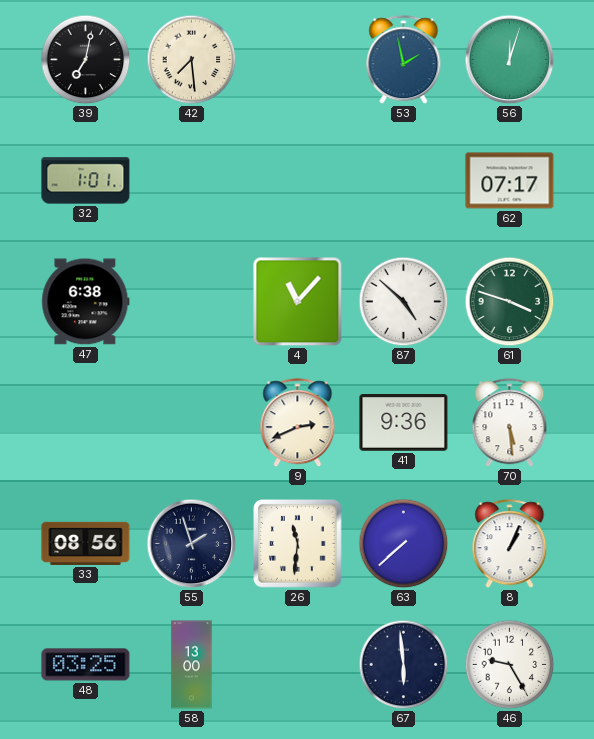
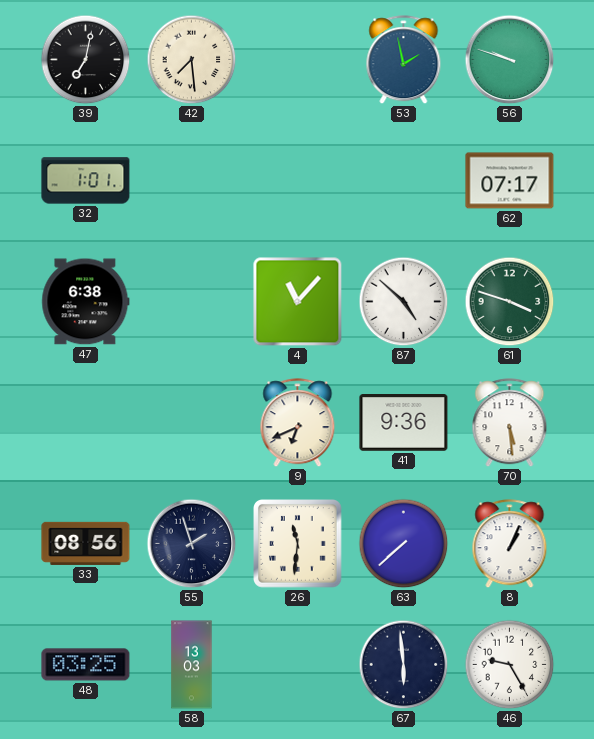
56: 12:03 -> 9:48
9: 2:41 -> 6:41
58: 13:00 -> 13:03
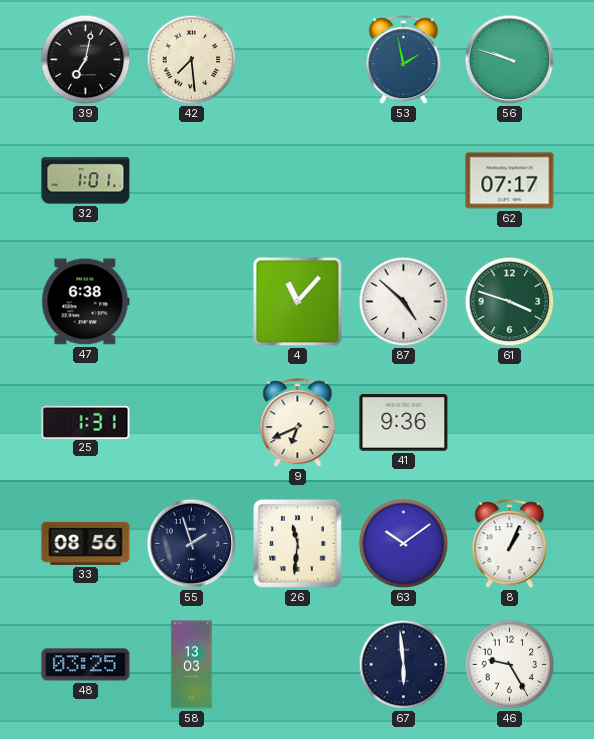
25: none -> 1:31
70: 5:29 -> none
63: 7:38 -> 10:09
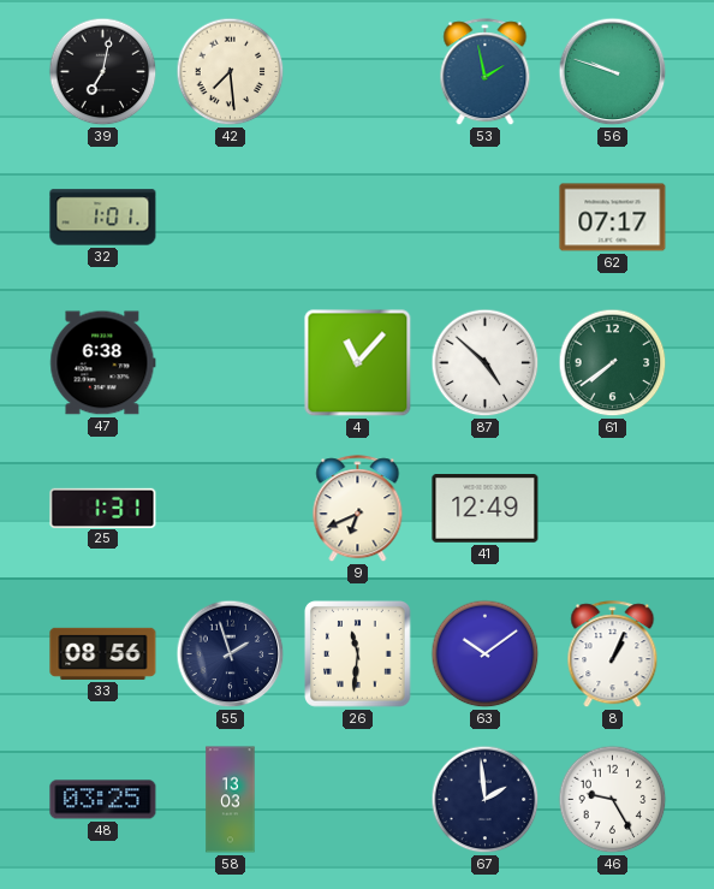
61: 3:48 -> 7:39
41: 9:36 -> 12:49
67: 5:59 -> 1:59
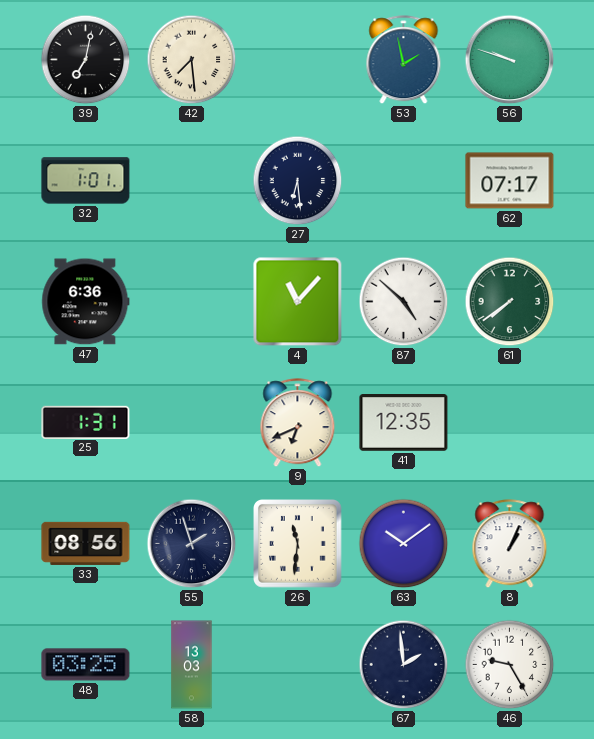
27: none -> 6:29
47: 6:38 -> 6:36
41: 12:49 -> 12:35
